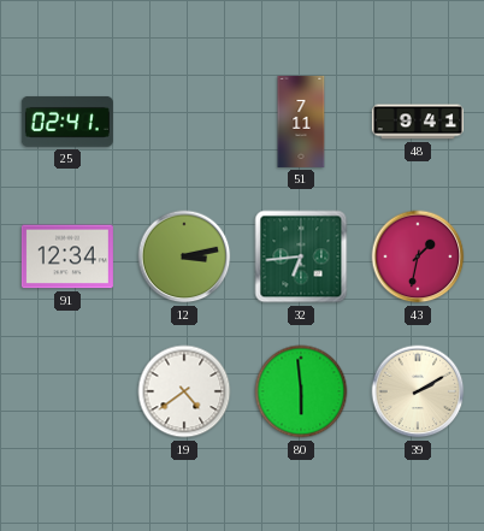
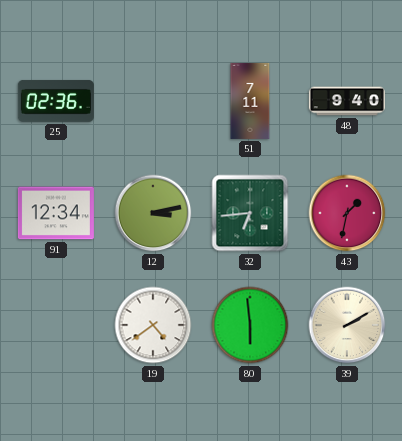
25: 02:41 -> 02:36
48: 9:41 -> 9:40
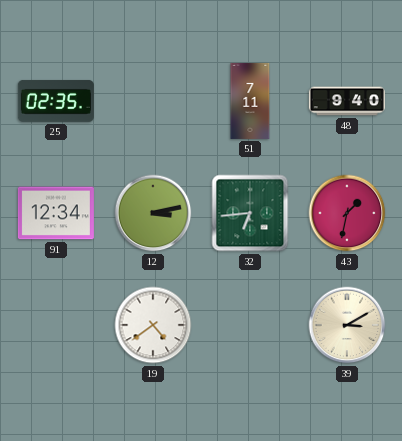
25: 02:36 -> 02:35
80: 5:59 -> none
39: 2:10 -> 3:10
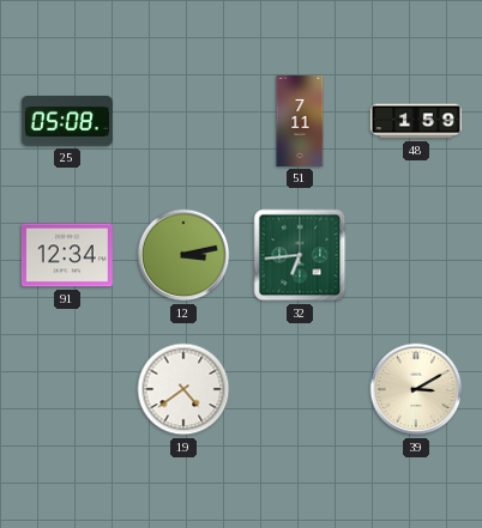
25: 02:35 -> 05:08
48: 9:40 -> 1:59
43: 1:32 -> none
